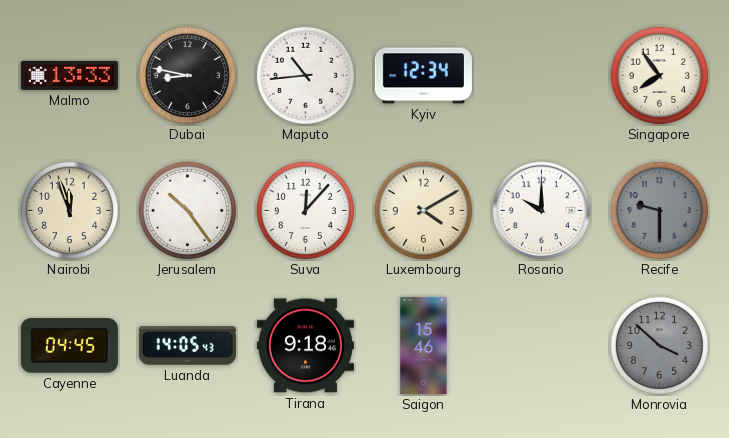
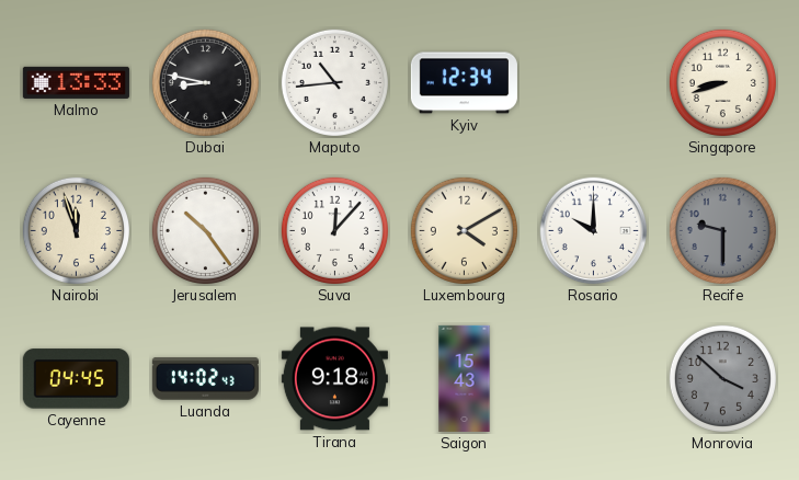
Singapore: 7:54 -> 8:42
Luanda: 14:05 -> 14:02
Saigon: 15:46 -> 15:43
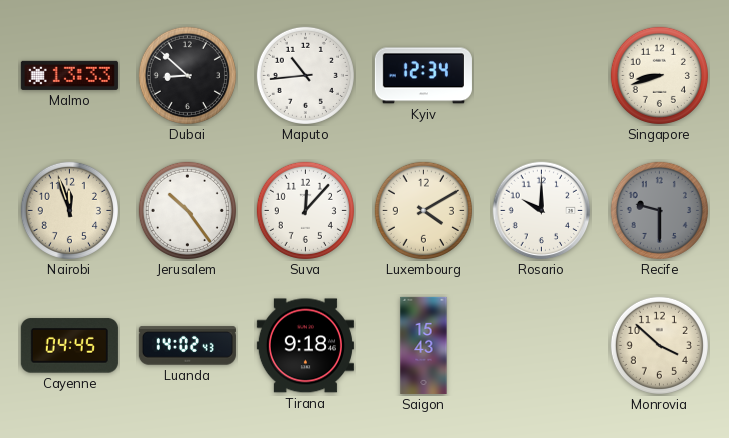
Dubai: 8:47 -> 8:52
Monrovia dial: grey -> cream
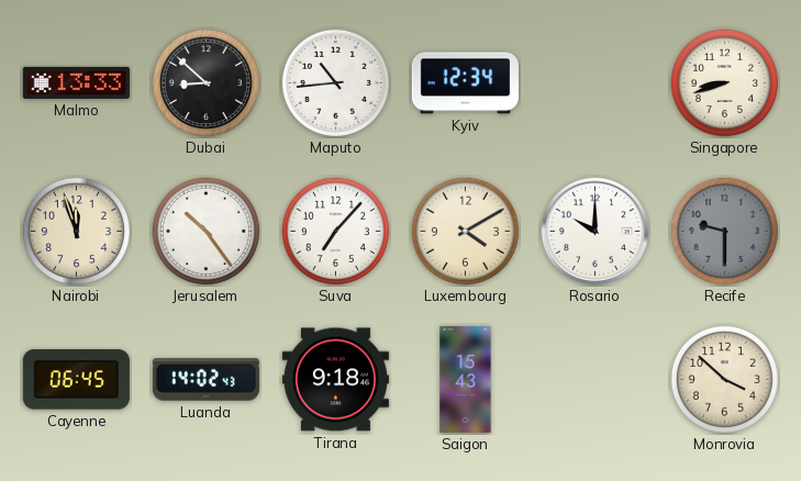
Suva: 12:07 -> 7:07
Cayenne: 04:45 -> 06:45
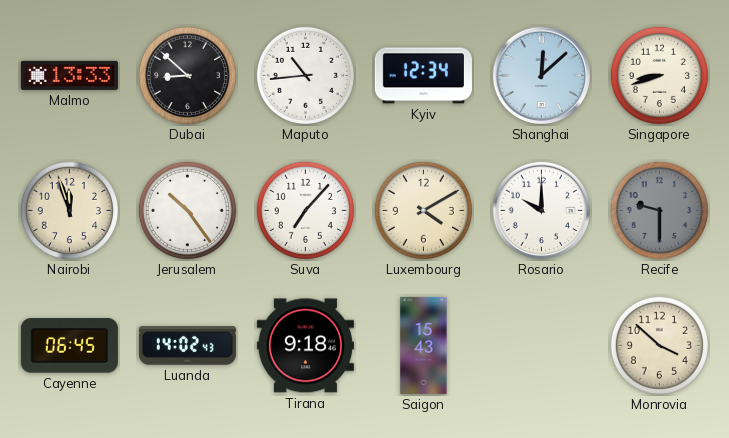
Shanghai: none -> 12:08
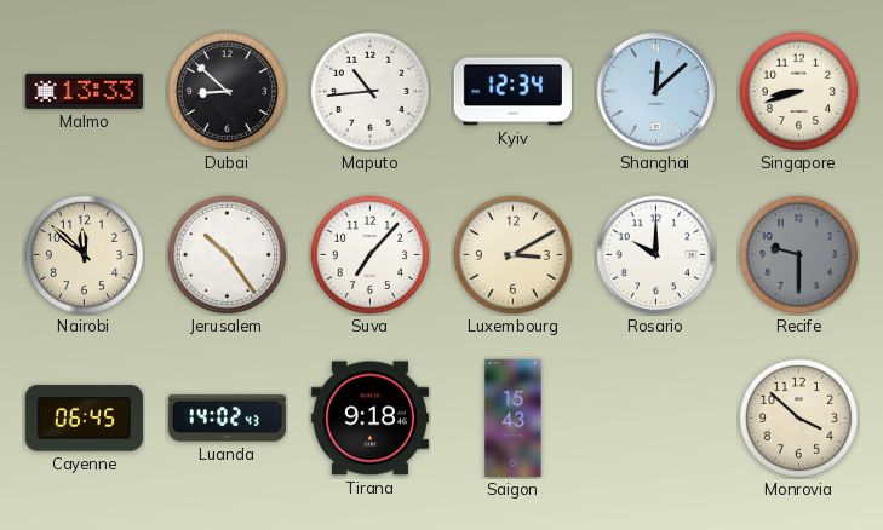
Nairobi: 11:57 -> 11:52
Luxembourg: 4:10 -> 3:10
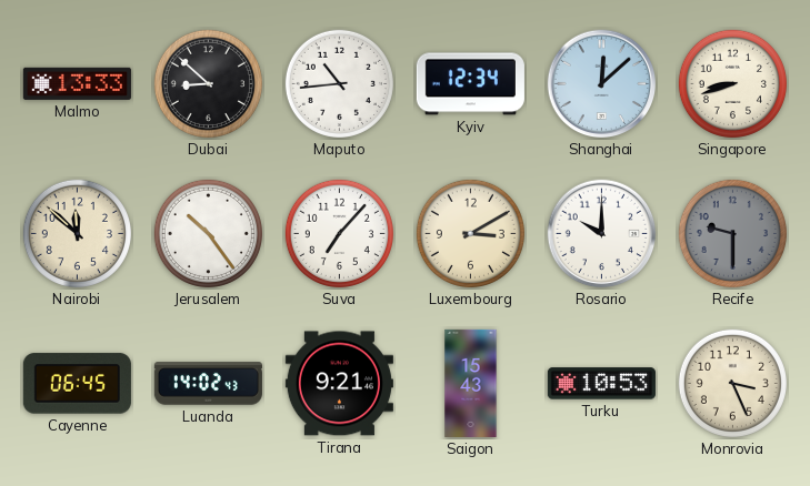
Tirana: 9:18 -> 9:21
Turku: none -> 10:53
Monrovia: 3:52 -> 3:26
